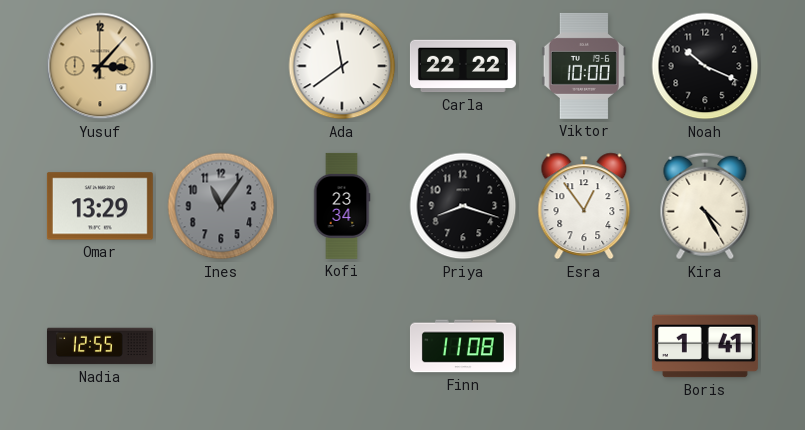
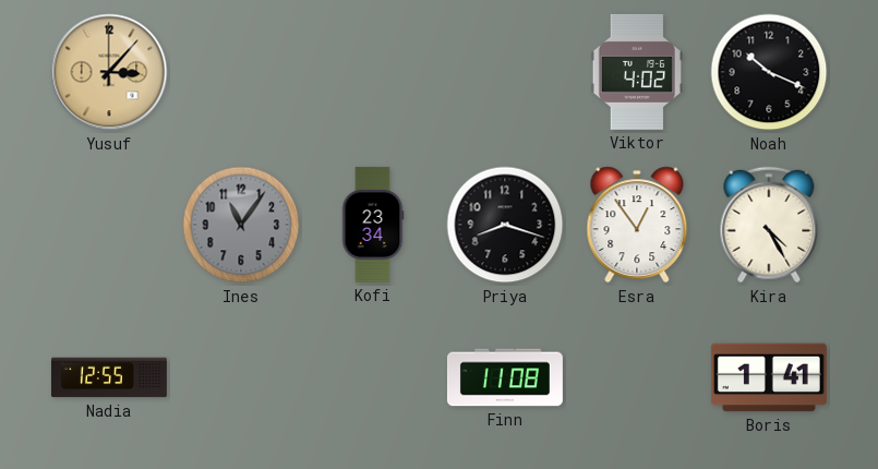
Ada: 11:39 -> none
Carla: 22:22 -> none
Viktor: 10:00 -> 4:02
Omar: 13:29 -> none
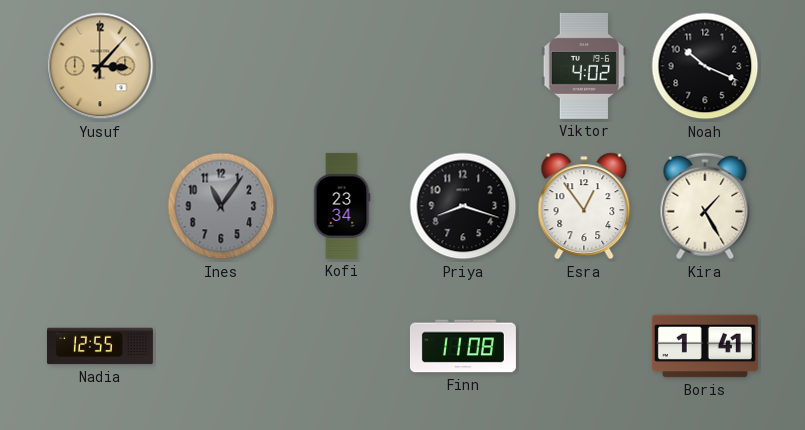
Kira: 4:25 -> 1:25
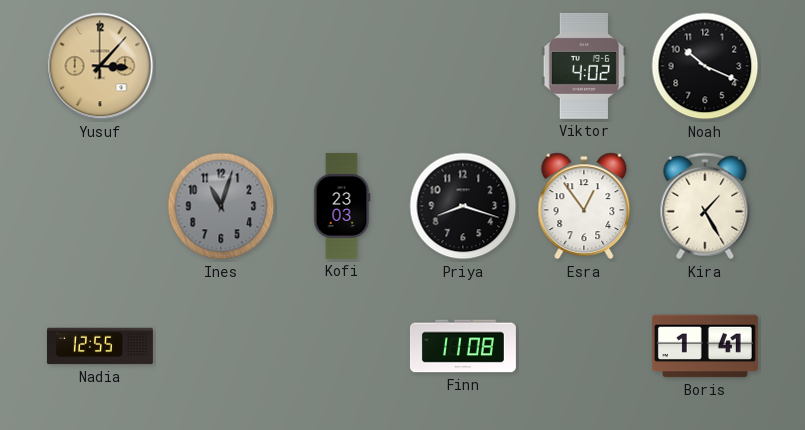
Ines: 11:06 -> 11:03
Kofi: 23:34 -> 23:03
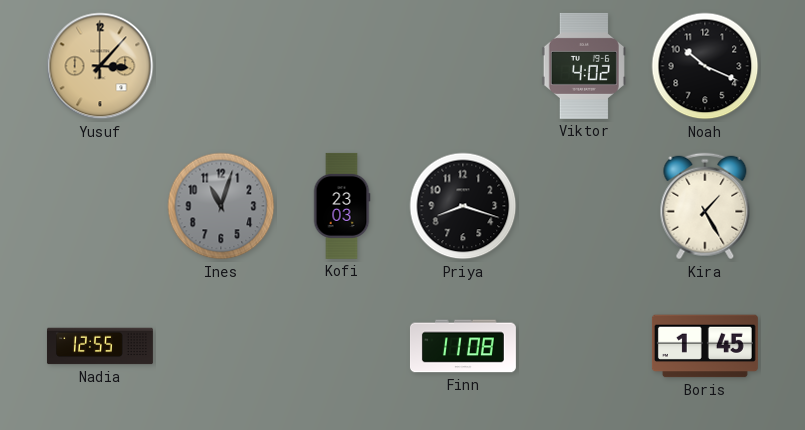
Esra: 12:54 -> none
Boris: 1:41 -> 1:45
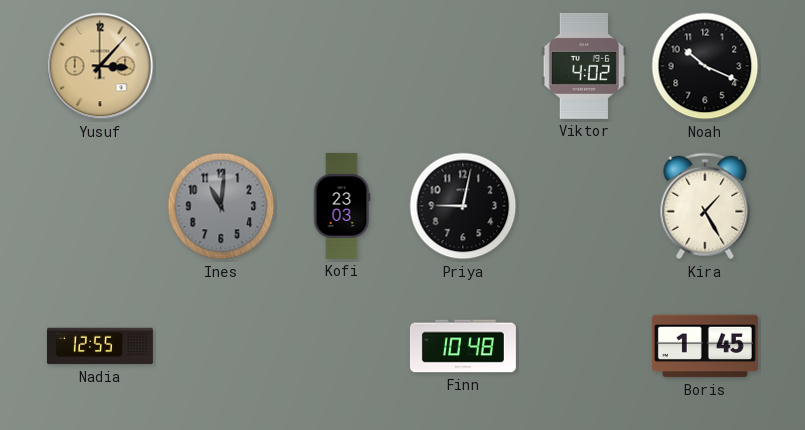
Ines: 11:03 -> 11:01
Priya: 8:18 -> 9:02
Finn: 11:08 -> 10:48
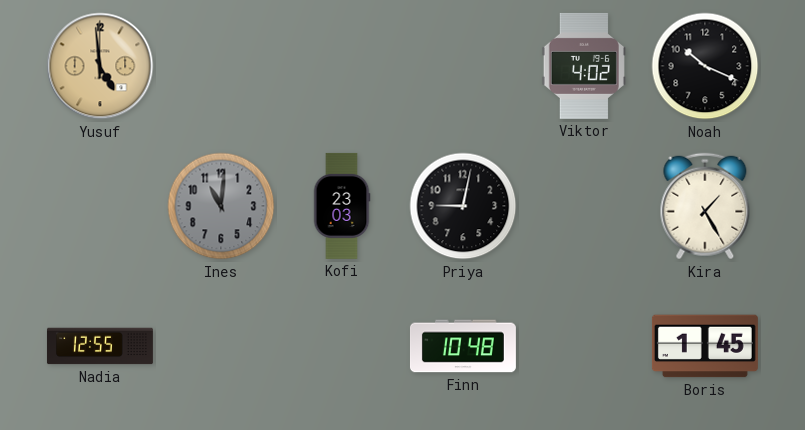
Yusuf: 3:07 -> 4:59
